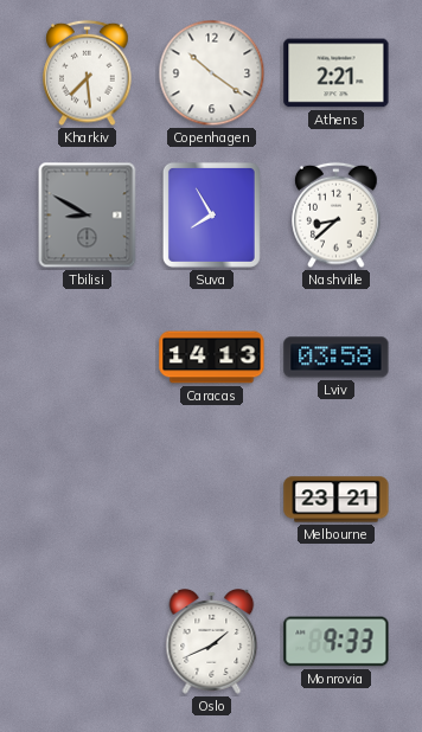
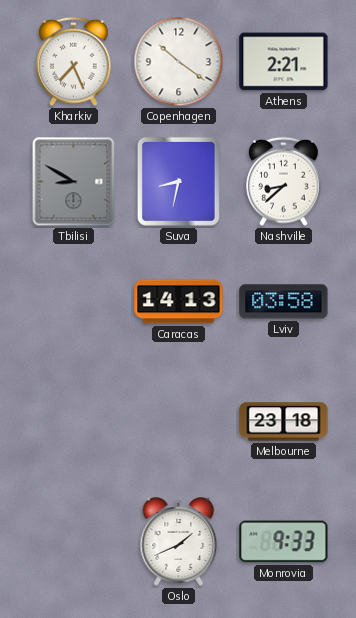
Kharkiv: 7:29 -> 7:26
Suva: 7:55 -> 8:32
Melbourne: 23:21 -> 23:18
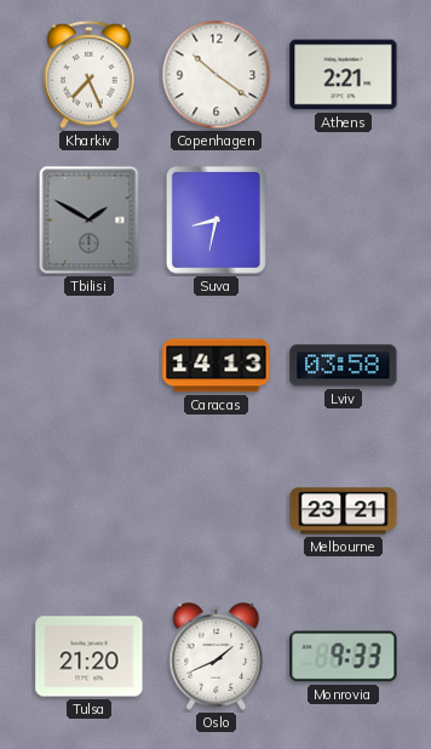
Tbilisi: 8:50 -> 1:50
Nashville: 8:38 -> none
Melbourne: 23:18 -> 23:21
Tulsa: none -> 21:20
